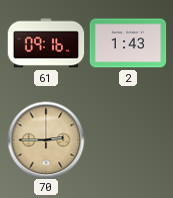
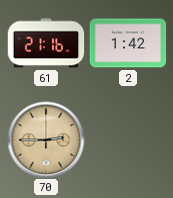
61: 09:16 -> 21:16
2: 1:43 -> 1:42
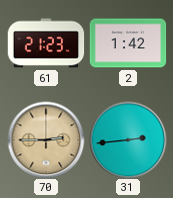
61: 21:16 -> 21:23
31: none -> 2:44
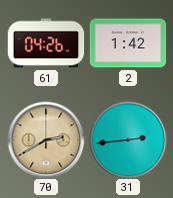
61: 21:23 -> 04:26
70: 2:45 -> 2:40
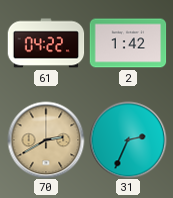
61: 04:26 -> 04:22
31: 2:44 -> 2:34
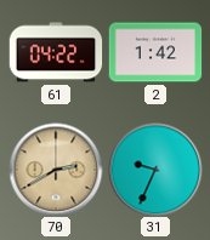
31: 2:34 -> 9:34
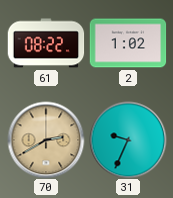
61: 04:22 -> 08:22
2: 1:42 -> 1:02
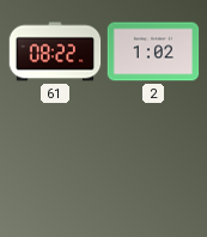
70: 2:40 -> none
31: 9:34 -> none
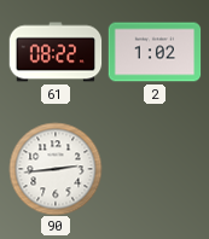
90: none -> 2:44
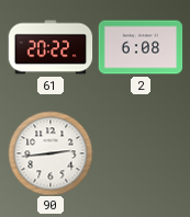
61: 08:22 -> 20:22
2: 1:02 -> 6:08
